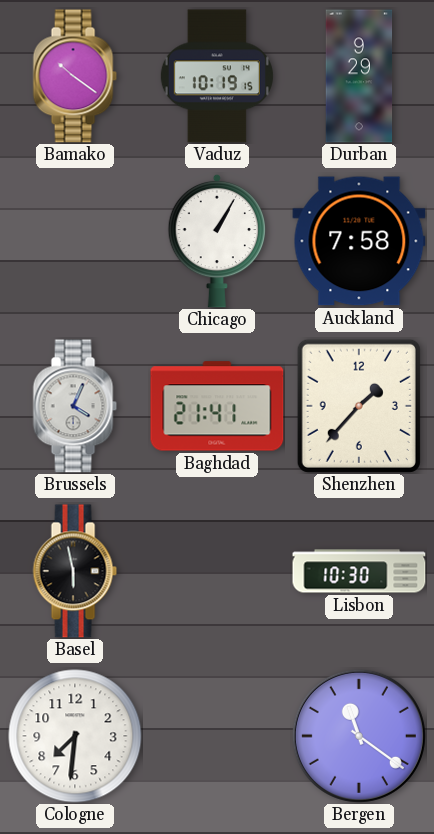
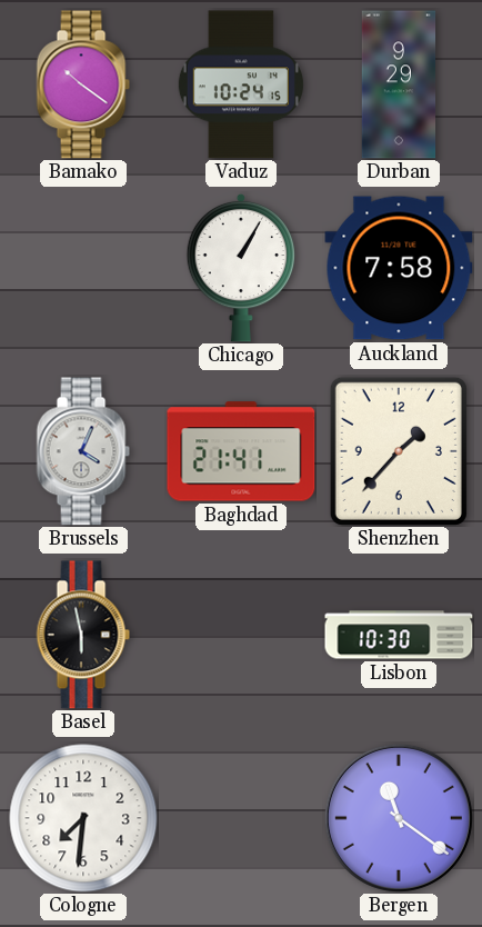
Vaduz: 10:19 -> 10:24
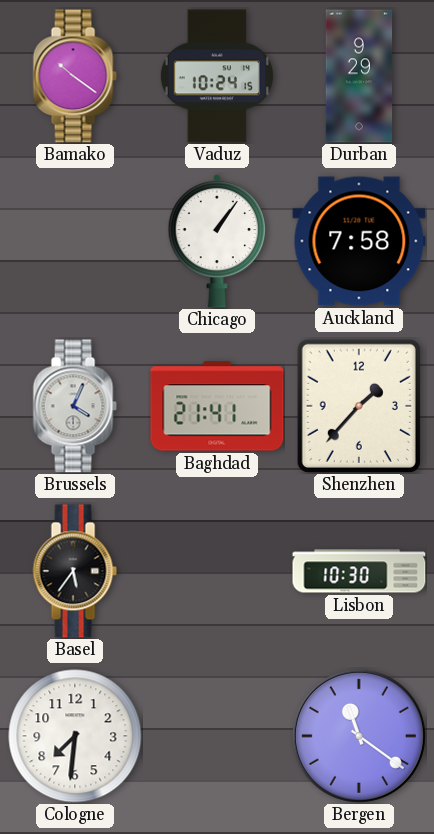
Chicago: 1:05 -> 1:06
Basel: 5:58 -> 5:36
